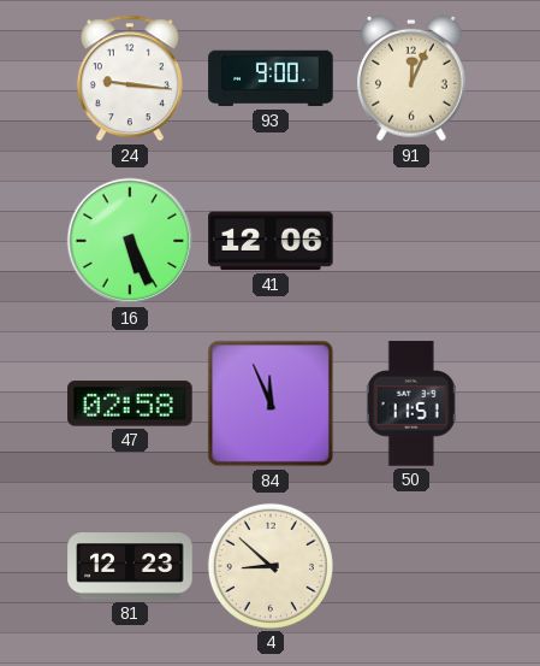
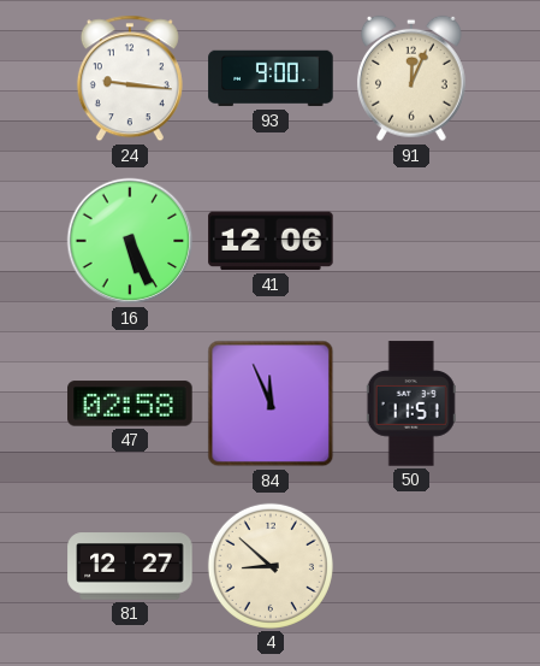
81: 12:23 -> 12:27
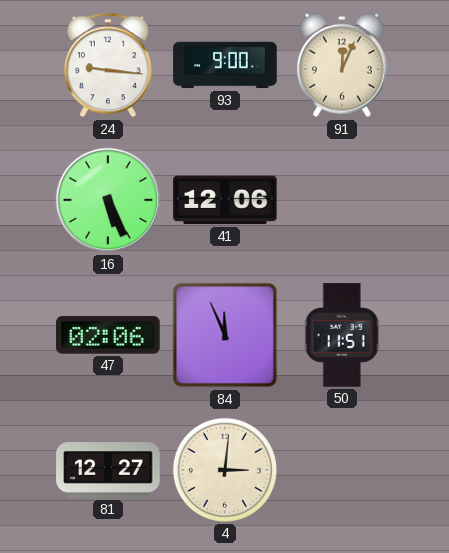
47: 02:58 -> 02:06
4: 8:52 -> 3:01
